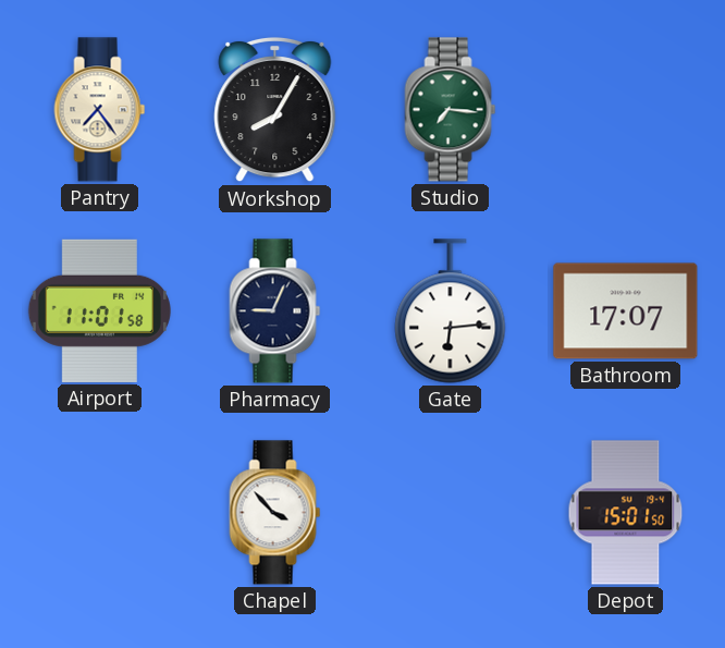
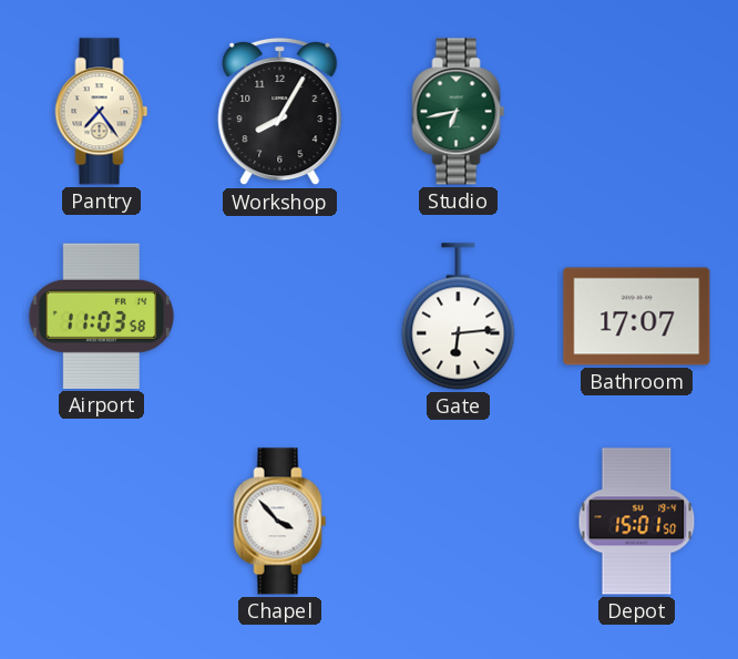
Studio: 7:16 -> 6:43
Airport: 11:01 -> 11:03
Pharmacy: 9:04 -> none
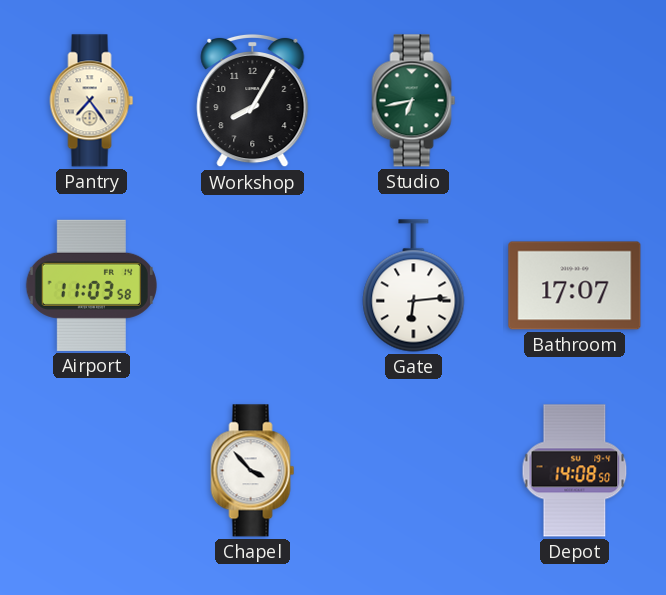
Depot: 15:01 -> 14:08
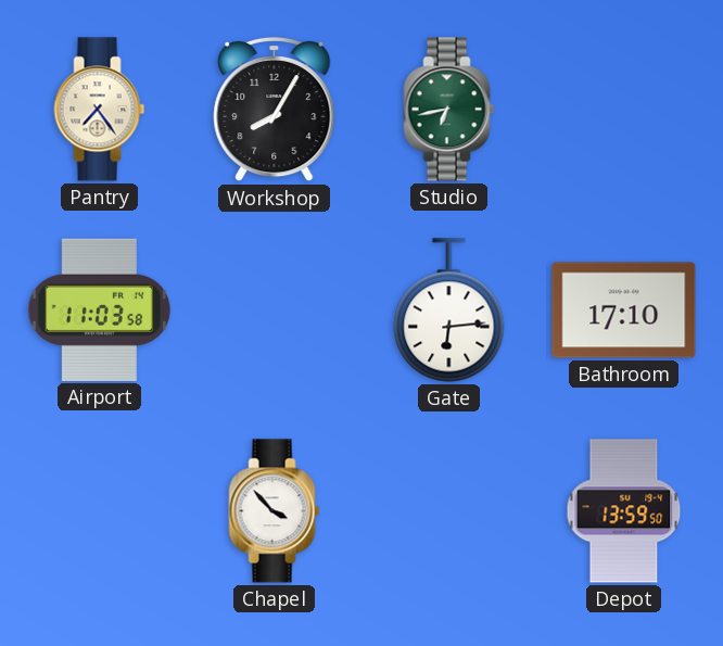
Bathroom: 17:07 -> 17:10
Depot: 14:08 -> 13:59
